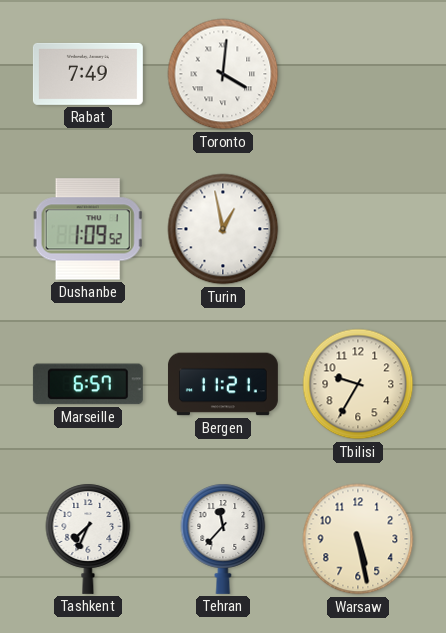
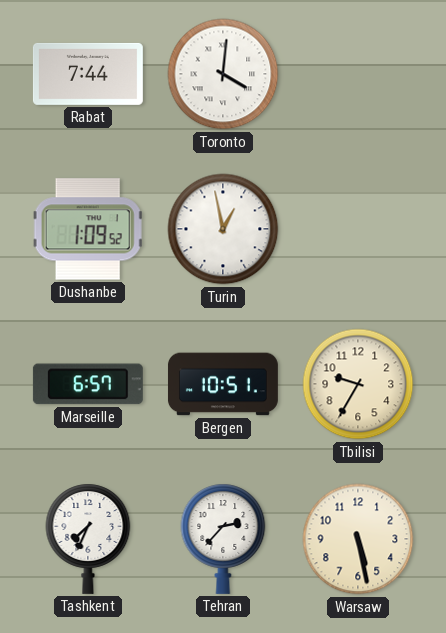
Rabat: 7:49 -> 7:44
Bergen: 11:21 -> 10:51
Tehran: 11:37 -> 2:37
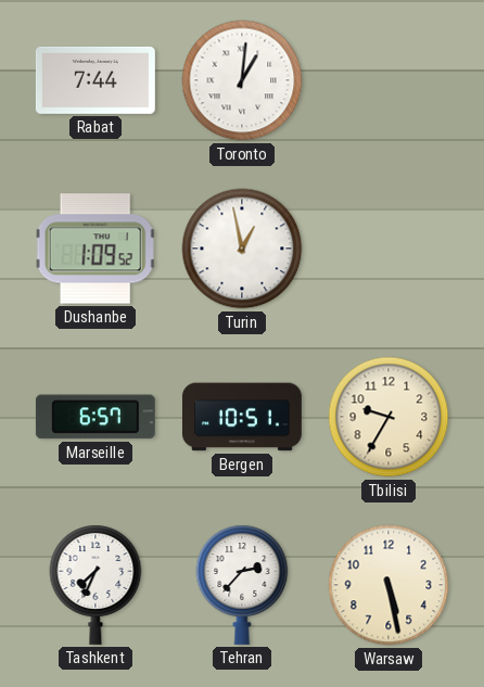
Toronto: 4:01 -> 1:01
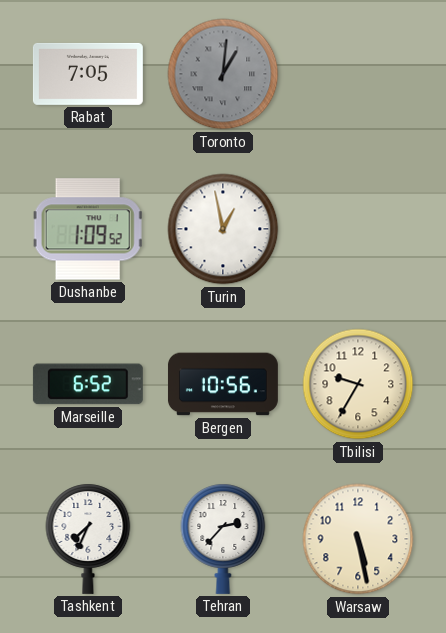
Rabat: 7:44 -> 7:05
Toronto dial: white -> grey
Marseille: 6:57 -> 6:52
Bergen: 10:51 -> 10:56
